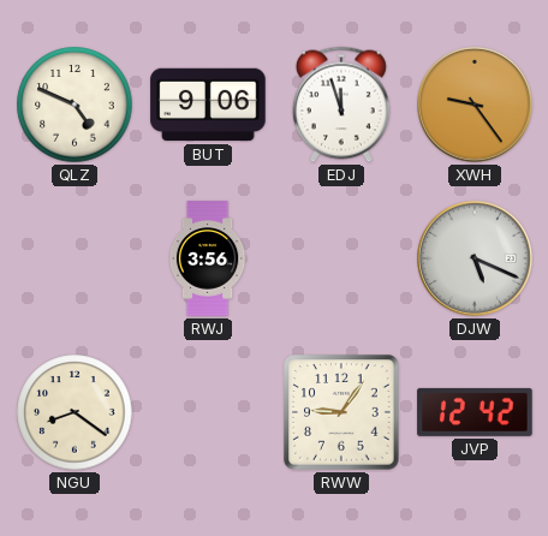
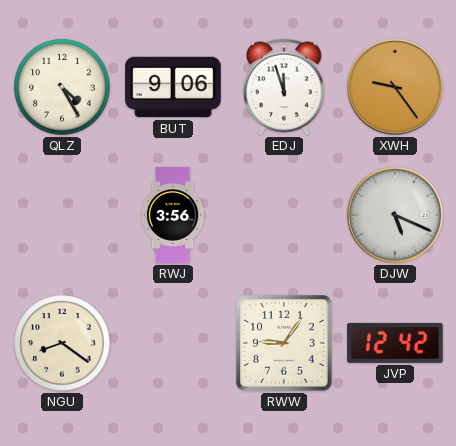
QLZ: 4:49 -> 4:25
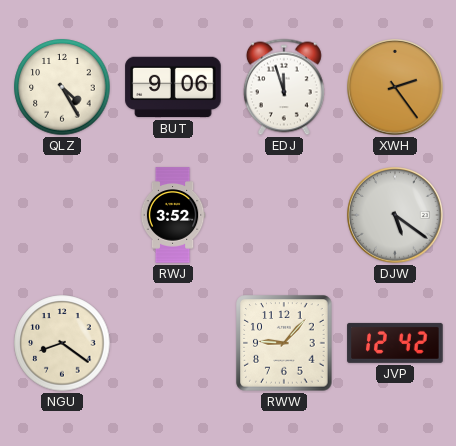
XWH: 9:24 -> 2:24
RWJ: 3:56 -> 3:52
DJW: 5:19 -> 5:21
RWW: 9:06 -> 9:07
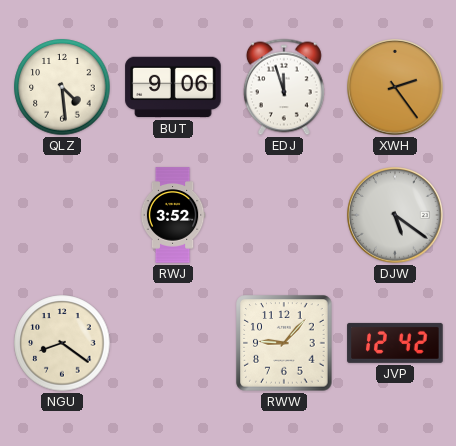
QLZ: 4:25 -> 4:29
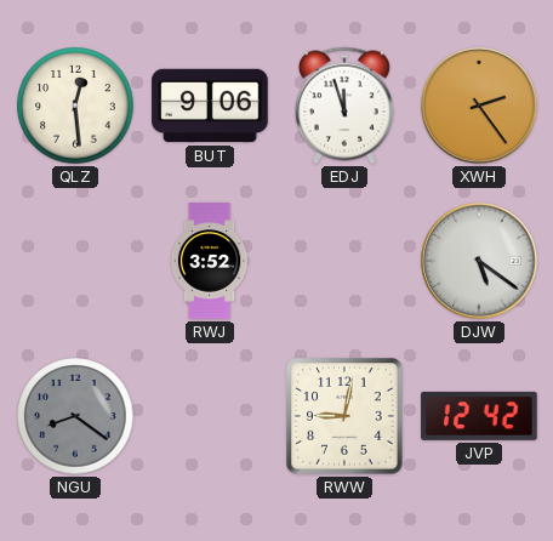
QLZ: 4:29 -> 12:29
NGU dial: cream -> grey
RWW: 9:07 -> 9:02
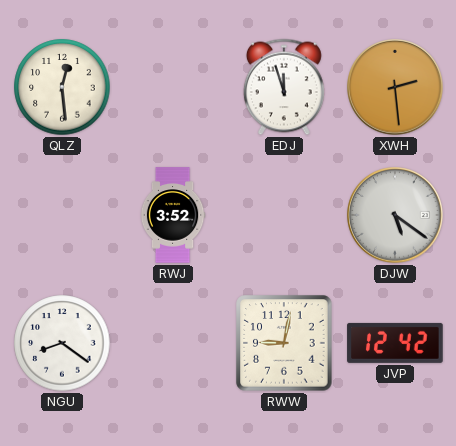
BUT: 9:06 -> none
XWH: 2:24 -> 2:29
NGU dial: grey -> white
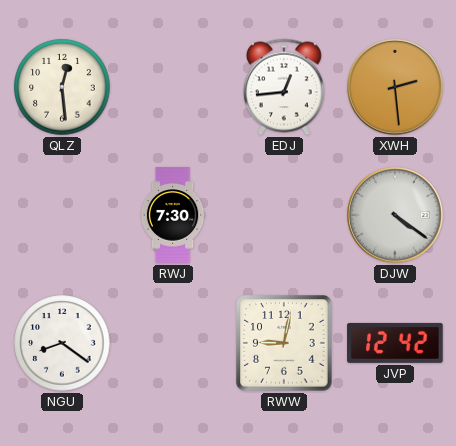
EDJ: 11:57 -> 12:44
RWJ: 3:52 -> 7:30
DJW: 5:21 -> 4:21
